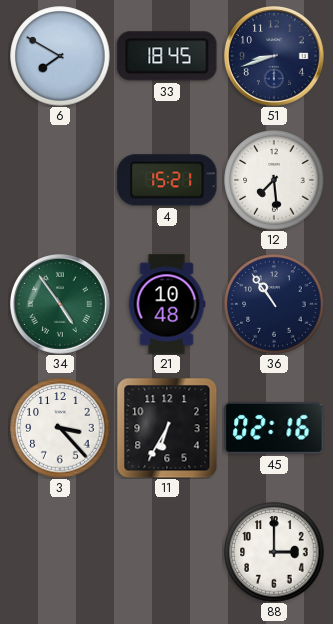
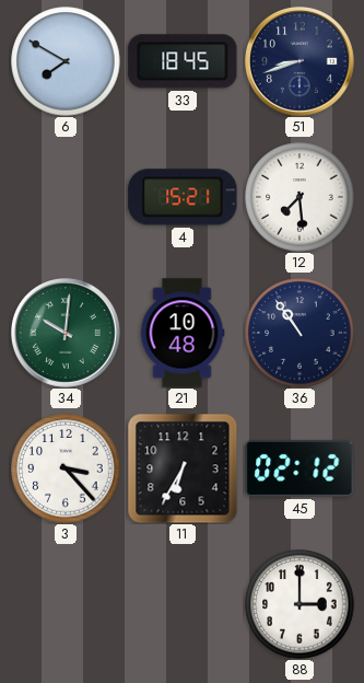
34: 4:54 -> 10:01
45: 02:16 -> 02:12
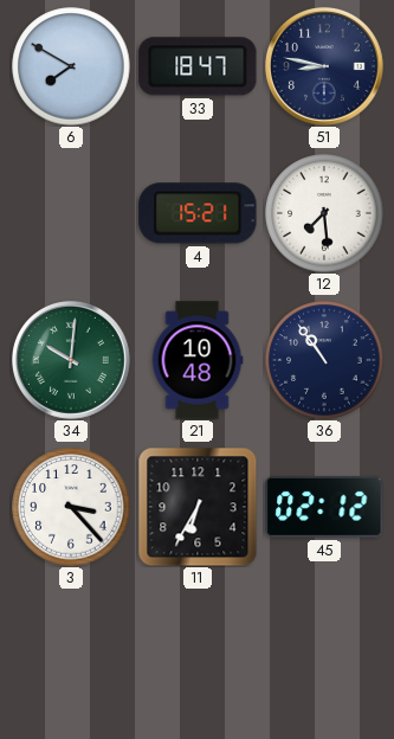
33: 18:45 -> 18:47
51: 8:42 -> 8:47
88: 3:00 -> none
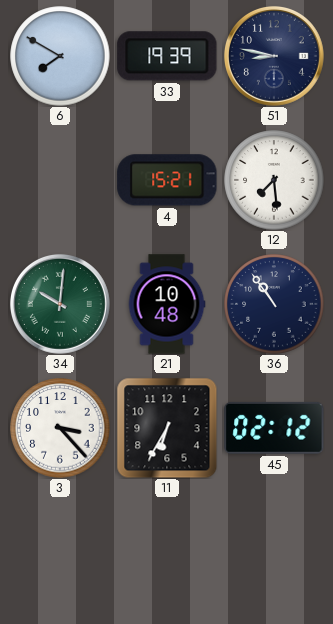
33: 18:47 -> 19:39
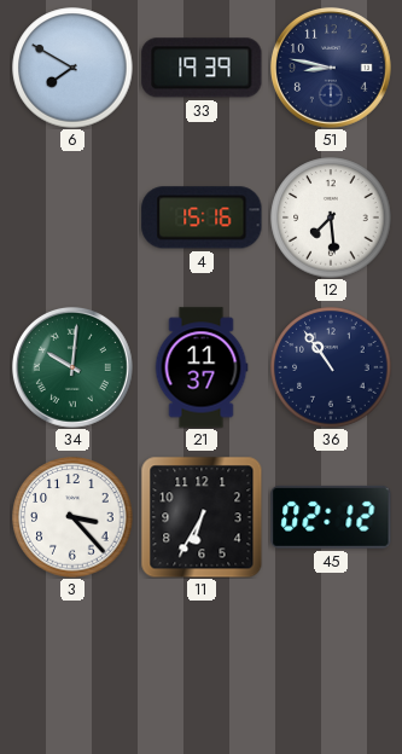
4: 15:21 -> 15:16
21: 10:48 -> 11:37
